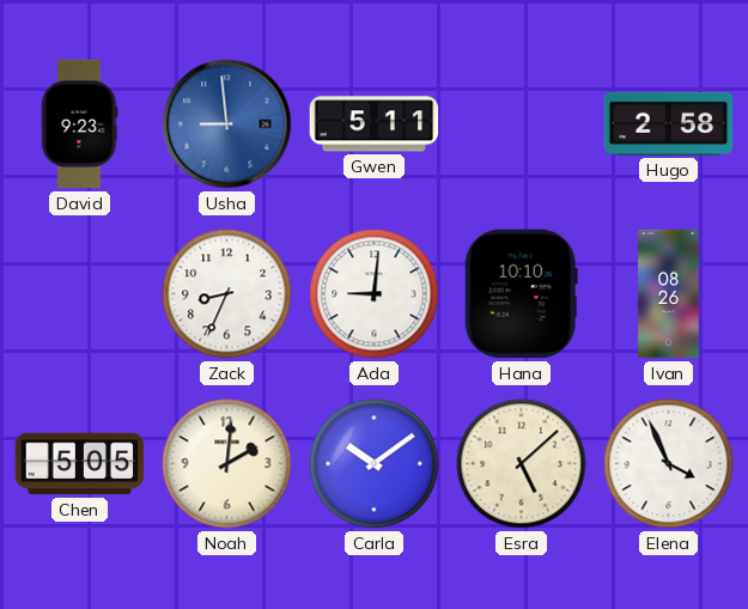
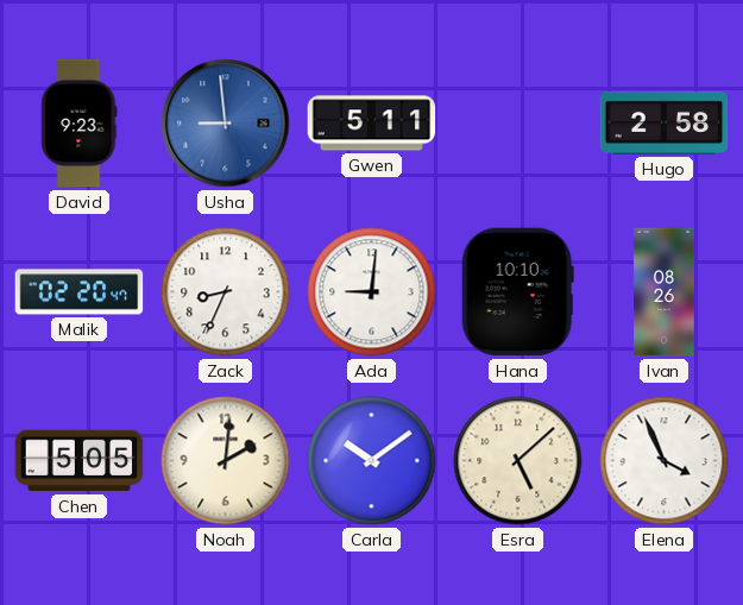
Malik: none -> 02:20
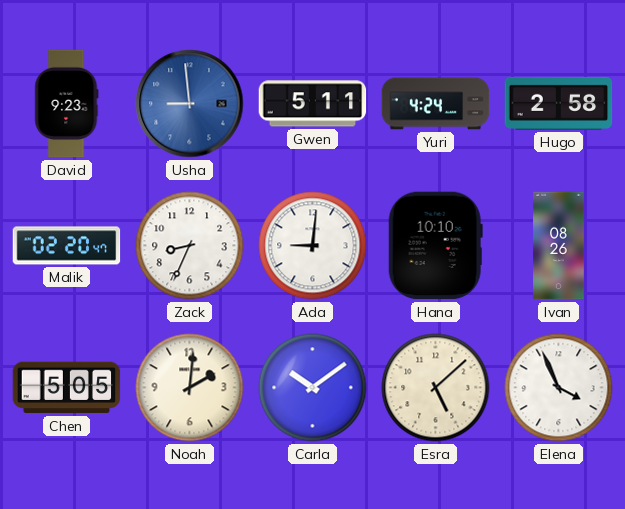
Yuri: none -> 4:24
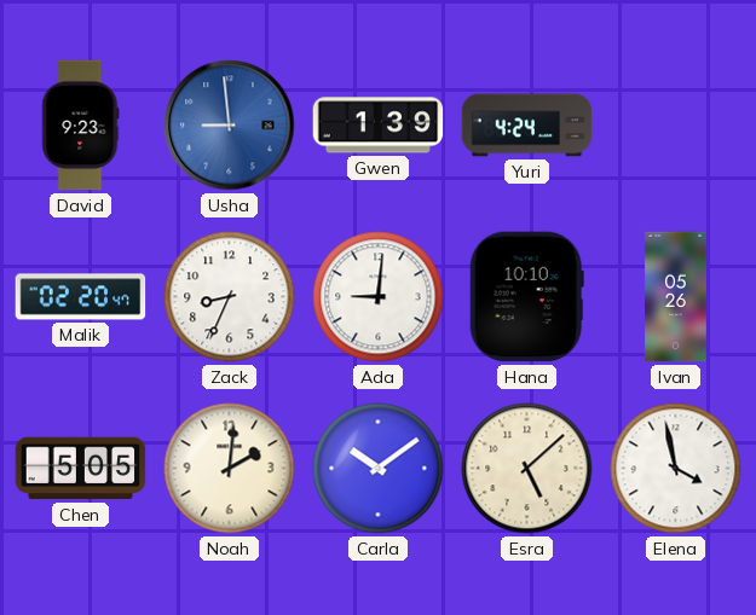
Gwen: 5:11 -> 1:39
Hugo: 2:58 -> none
Ivan: 08:26 -> 05:26
Elena: 3:56 -> 3:58
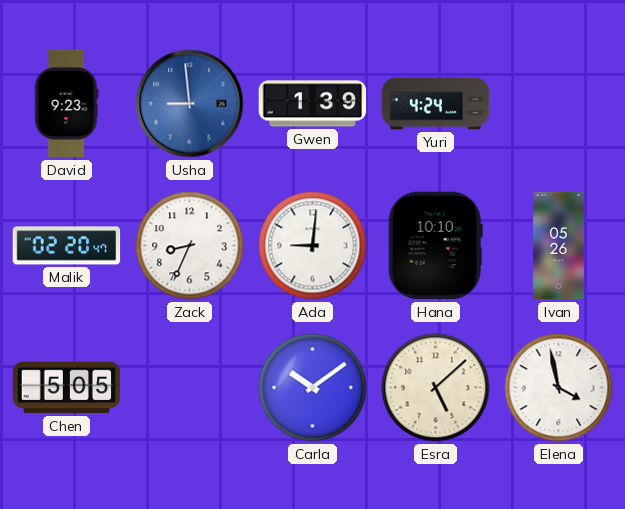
Noah: 2:01 -> none
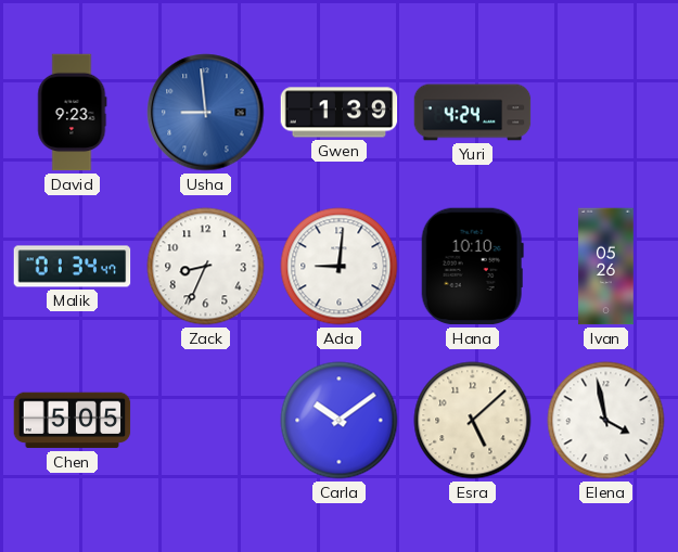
Malik: 02:20 -> 01:34
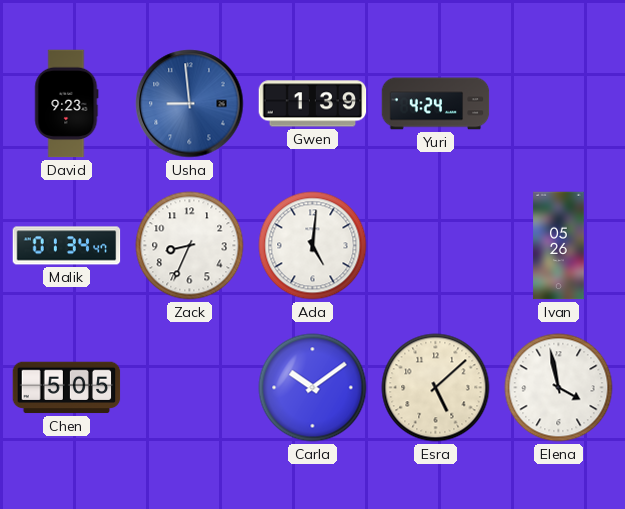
Ada: 9:01 -> 5:01
Hana: 10:10 -> none
